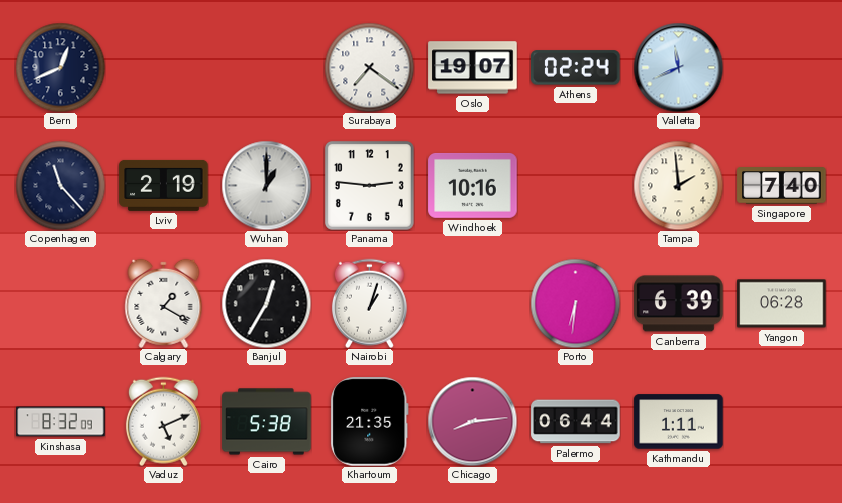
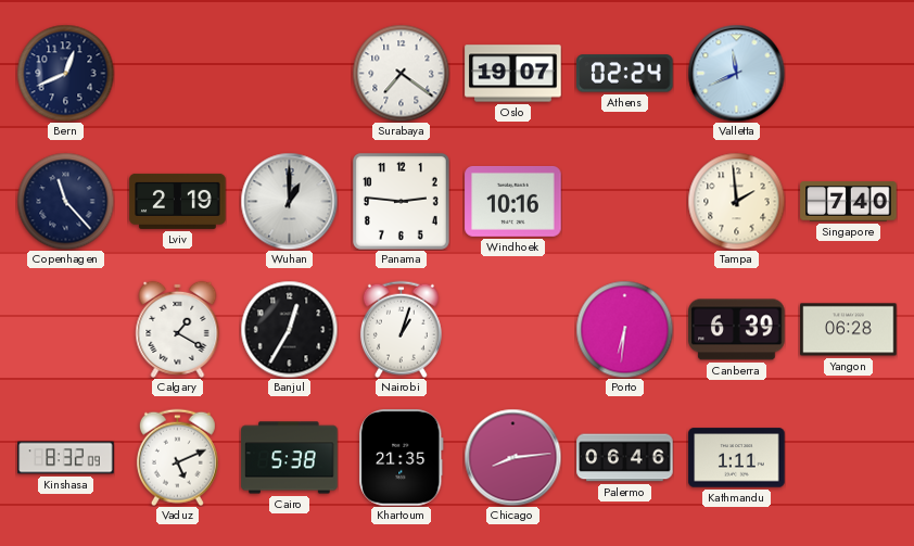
Palermo: 06:44 -> 06:46
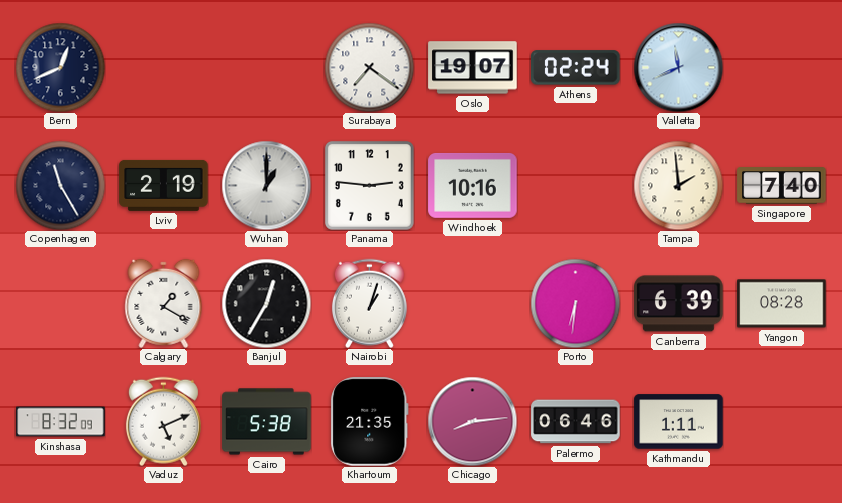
Copenhagen: 11:23 -> 11:25
Yangon: 06:28 -> 08:28
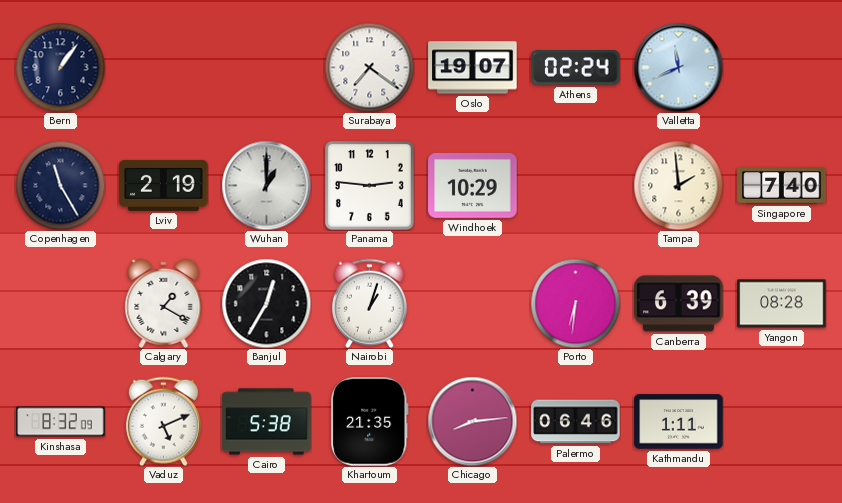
Bern: 12:41 -> 1:06
Windhoek: 10:16 -> 10:29
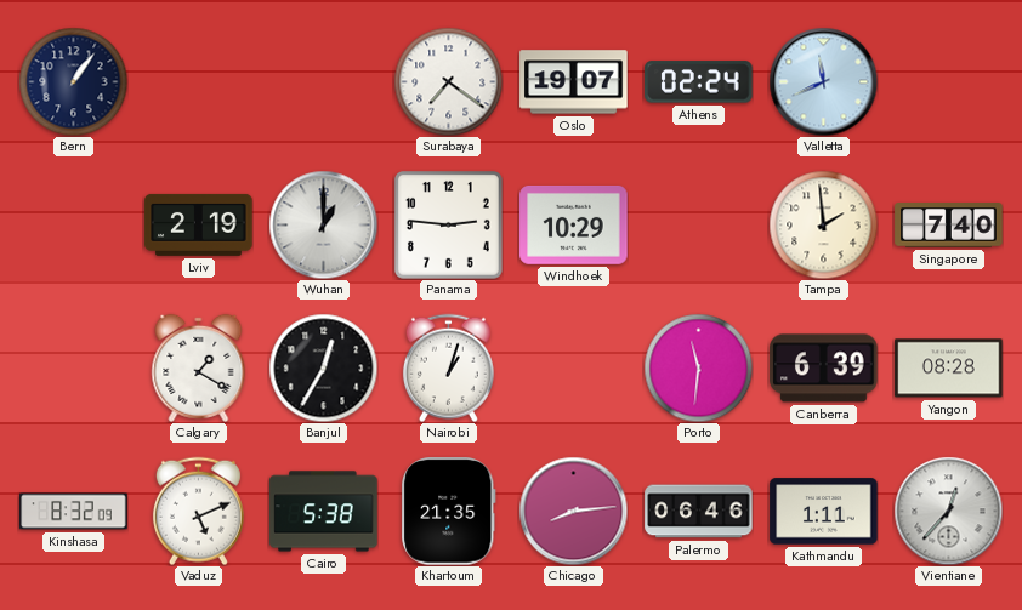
Copenhagen: 11:25 -> none
Porto: 6:31 -> 11:31
Vientiane: none -> 12:37
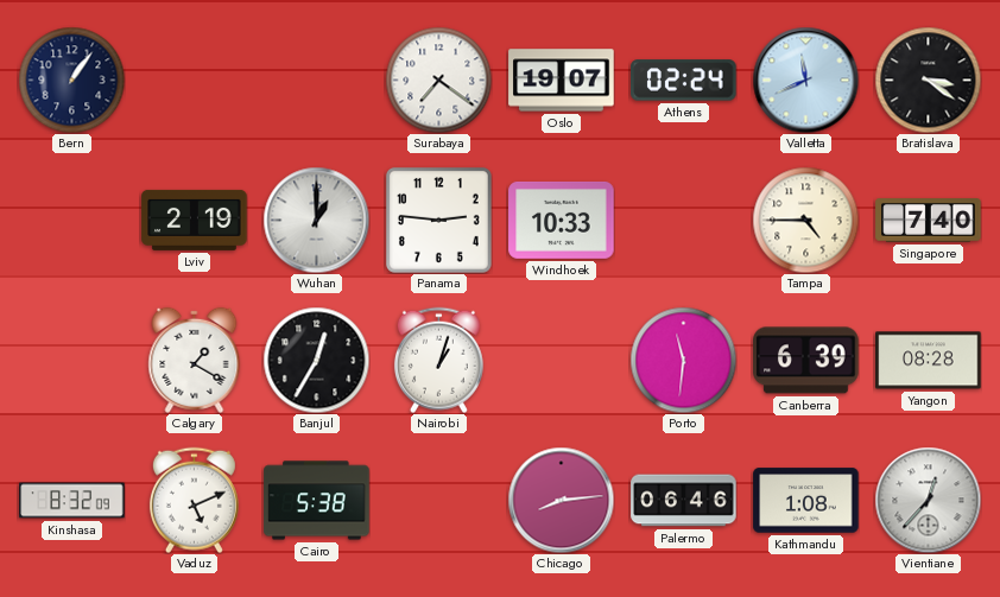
Bratislava: none -> 3:21
Windhoek: 10:29 -> 10:33
Tampa: 1:59 -> 4:45
Khartoum: 21:35 -> none
Kathmandu: 1:11 -> 1:08
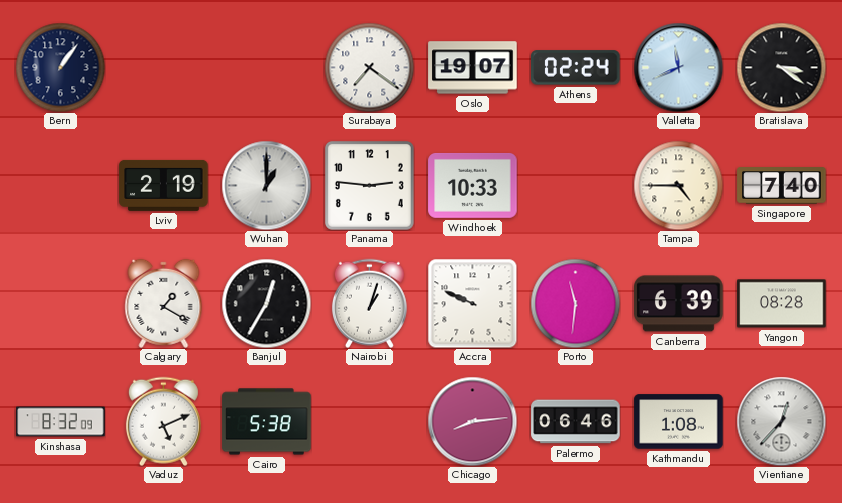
Accra: none -> 9:49
